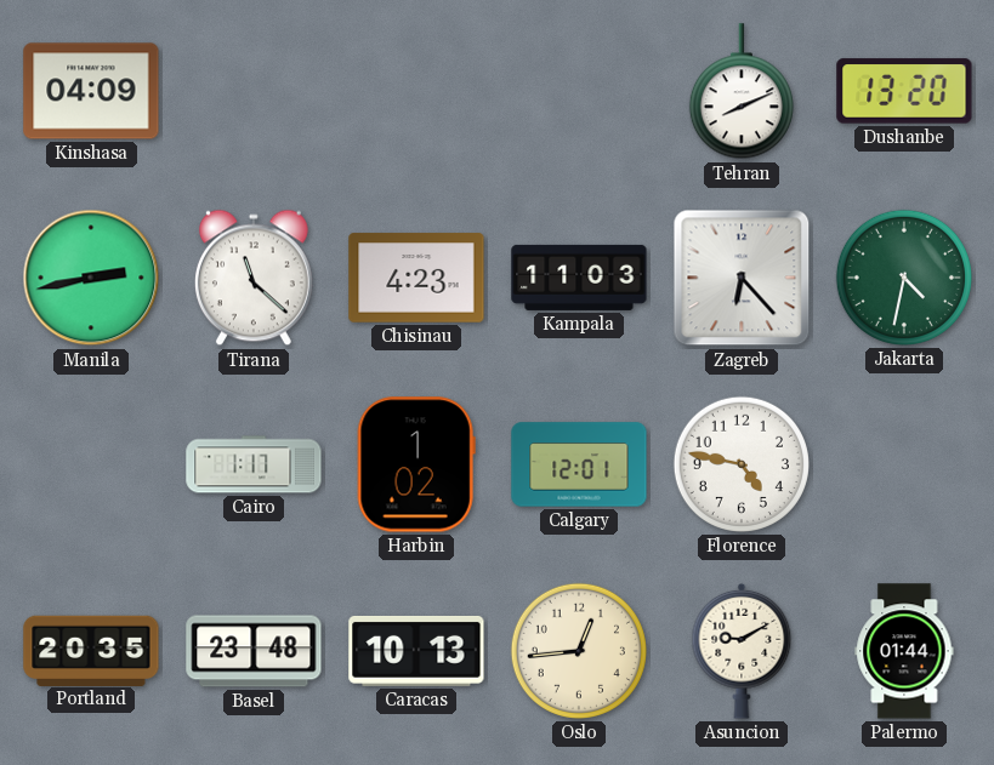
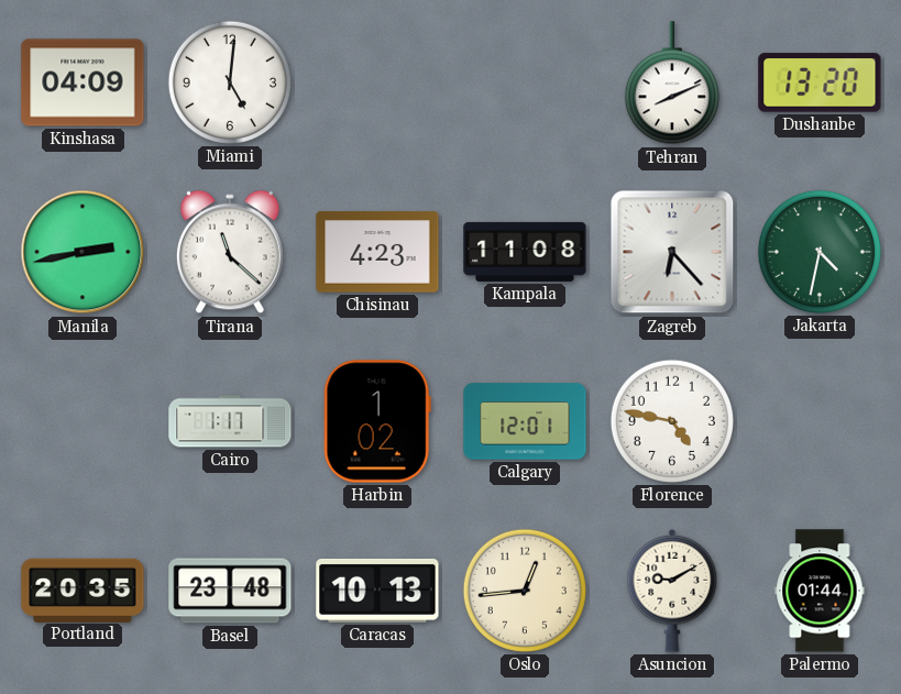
Miami: none -> 5:01
Kampala: 11:03 -> 11:08
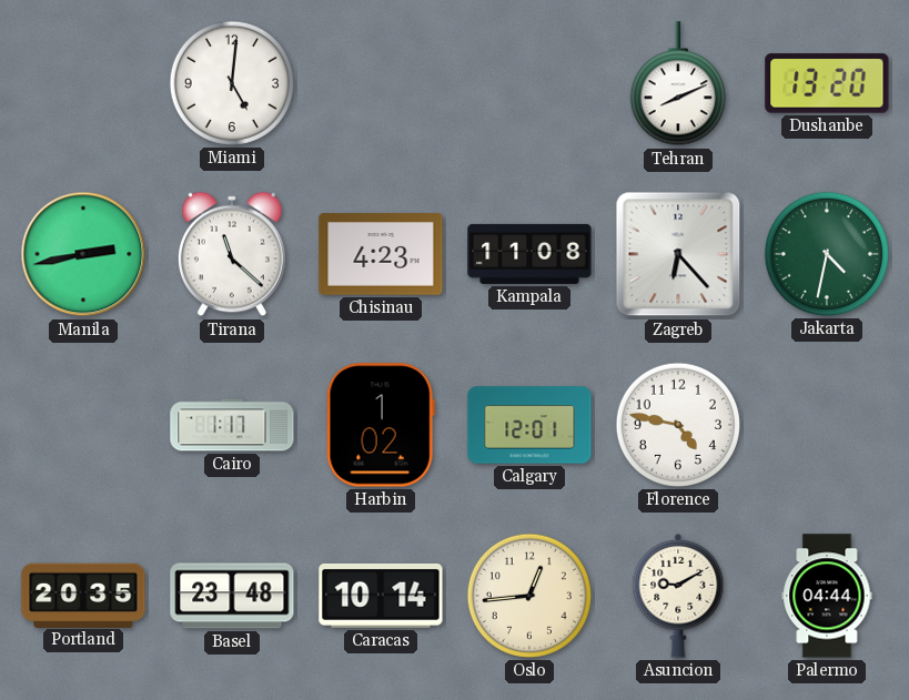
Kinshasa: 04:09 -> none
Caracas: 10:13 -> 10:14
Palermo: 01:44 -> 04:44
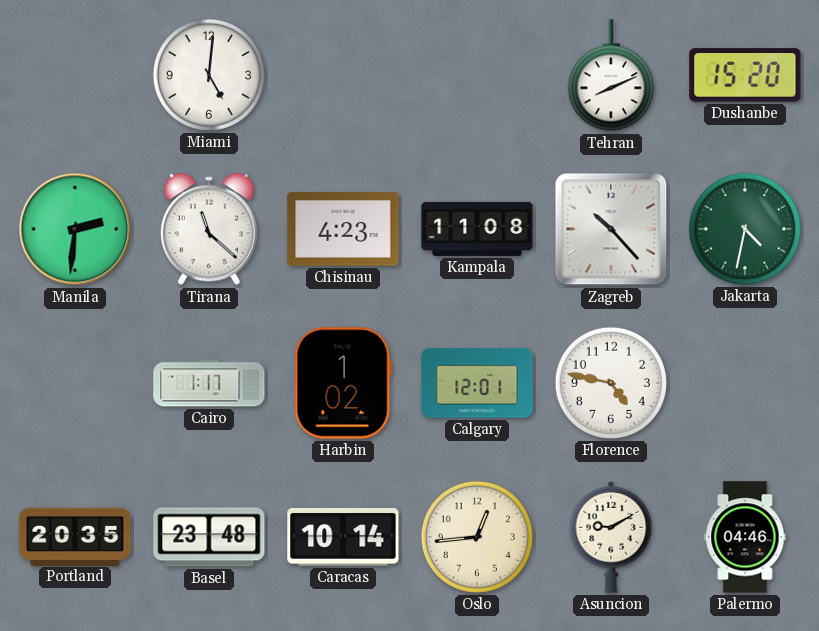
Dushanbe: 13:20 -> 15:20
Manila: 2:43 -> 2:31
Zagreb: 6:23 -> 10:23
Palermo: 04:44 -> 04:46
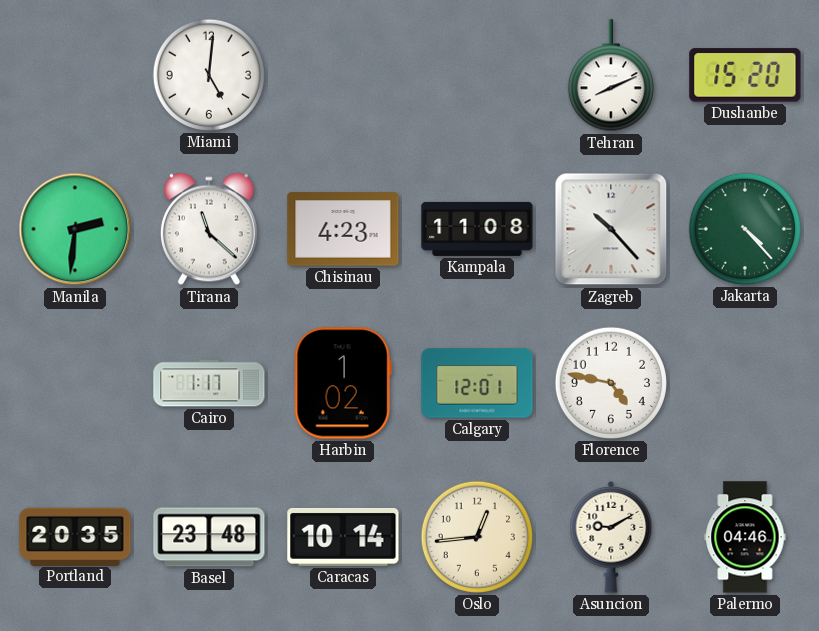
Jakarta: 4:32 -> 4:23
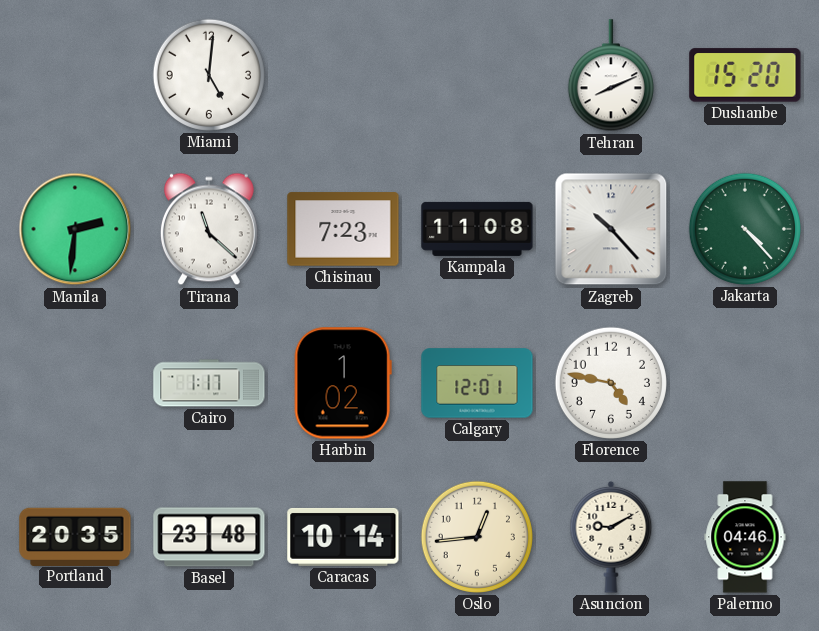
Chisinau: 4:23 -> 7:23
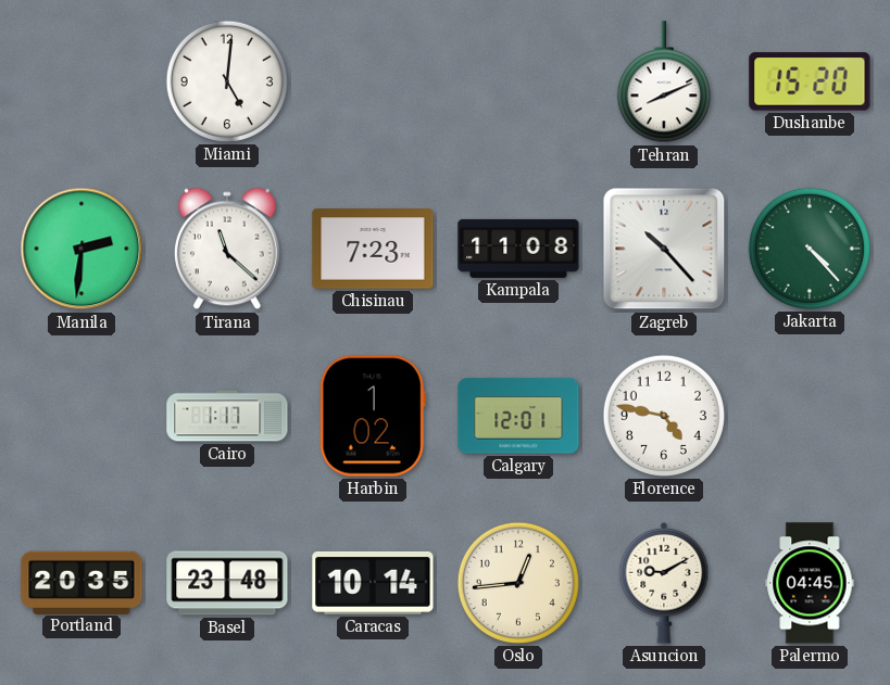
Palermo: 04:46 -> 04:45
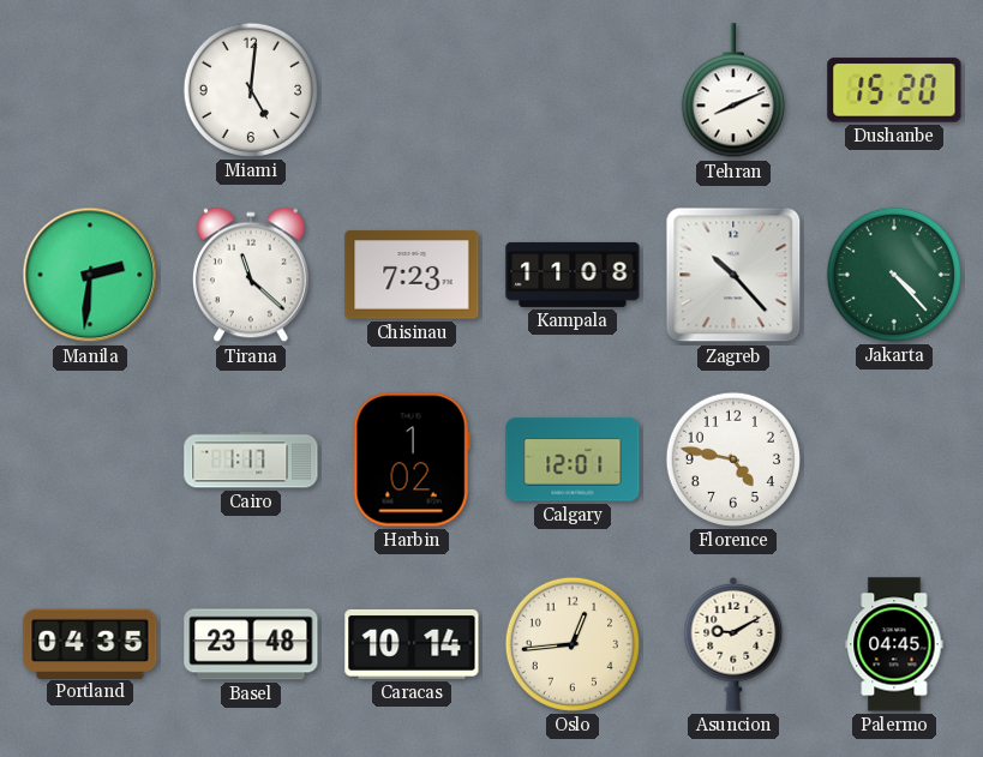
Portland: 20:35 -> 04:35
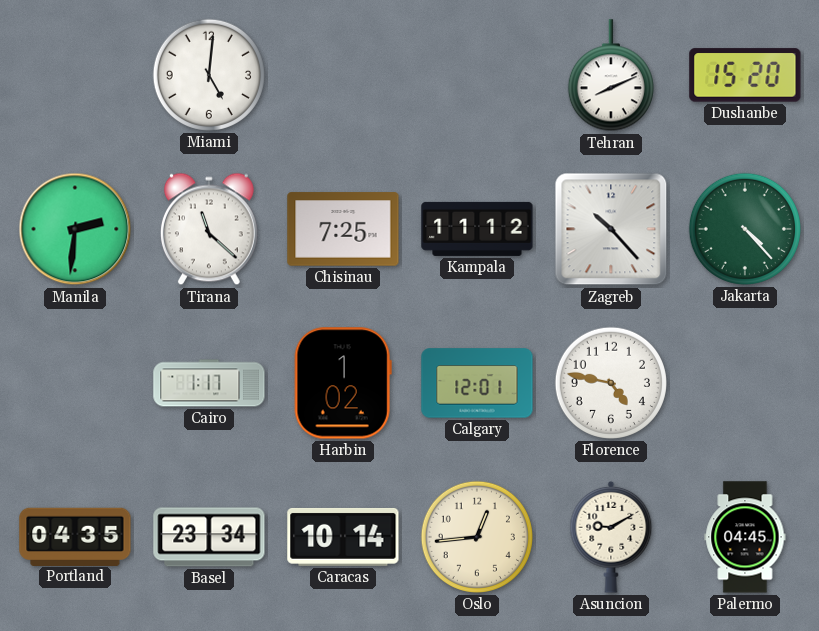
Chisinau: 7:23 -> 7:25
Kampala: 11:08 -> 11:12
Basel: 23:48 -> 23:34
